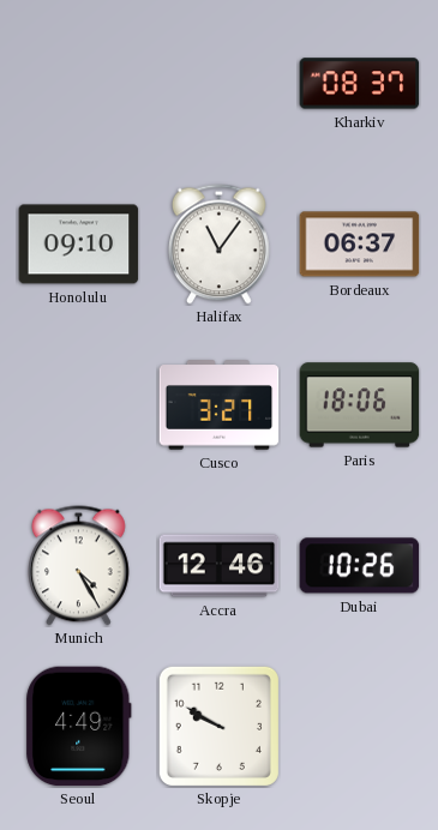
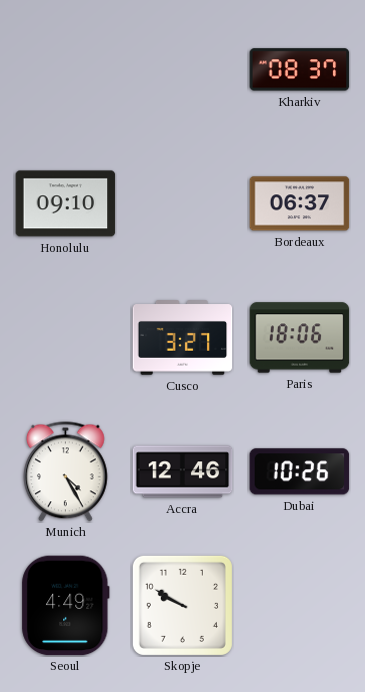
Halifax: 11:06 -> none
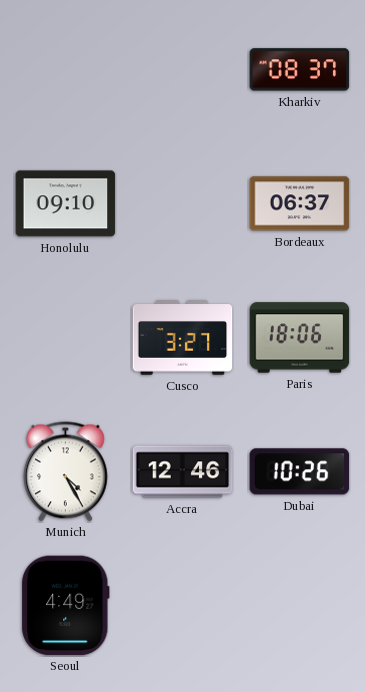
Skopje: 9:50 -> none
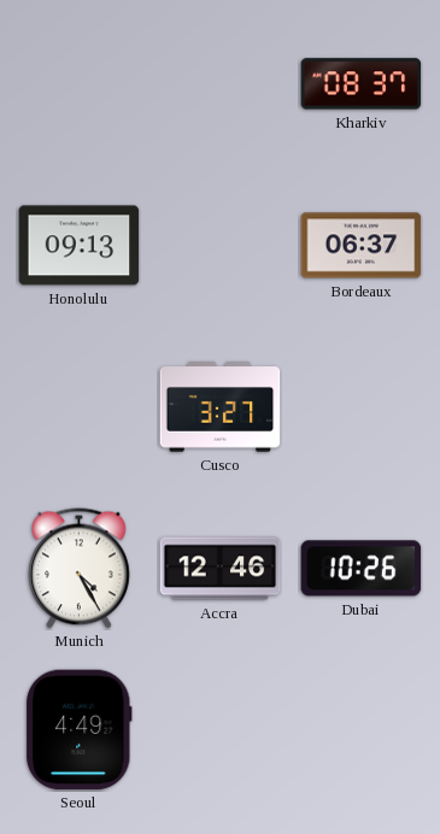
Honolulu: 09:10 -> 09:13
Paris: 18:06 -> none
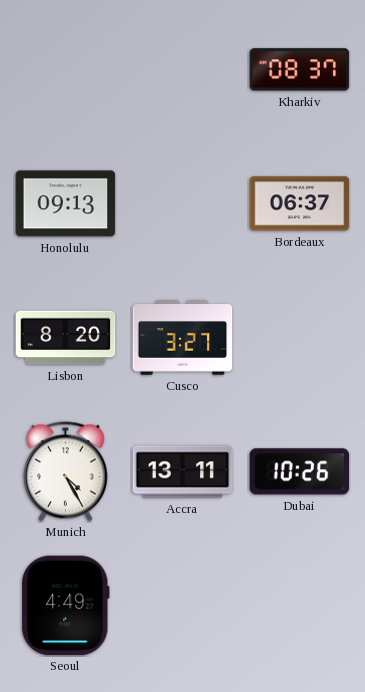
Lisbon: none -> 8:20
Accra: 12:46 -> 13:11
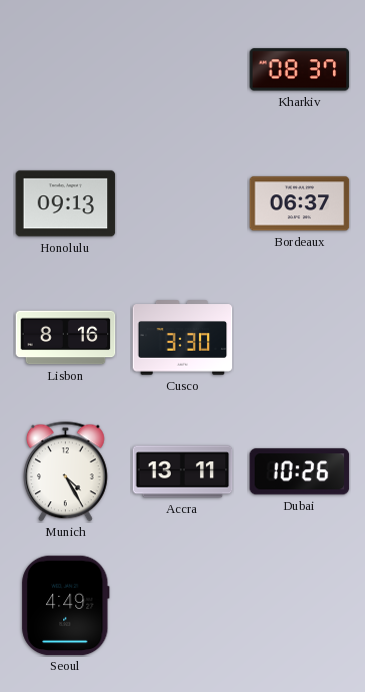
Lisbon: 8:20 -> 8:16
Cusco: 3:27 -> 3:30
